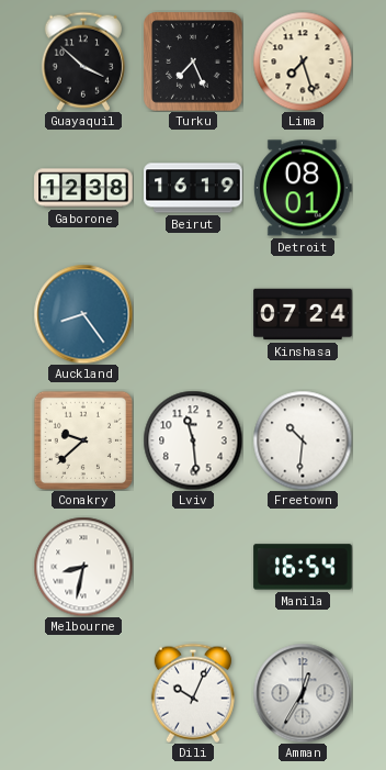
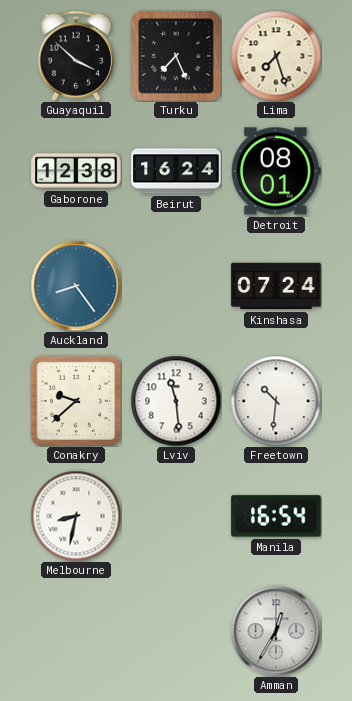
Beirut: 16:19 -> 16:24
Dili: 10:04 -> none
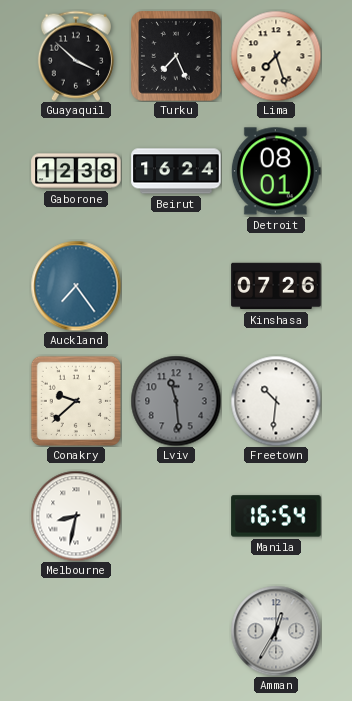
Auckland: 8:24 -> 7:24
Kinshasa: 07:24 -> 07:26
Lviv dial: white -> grey
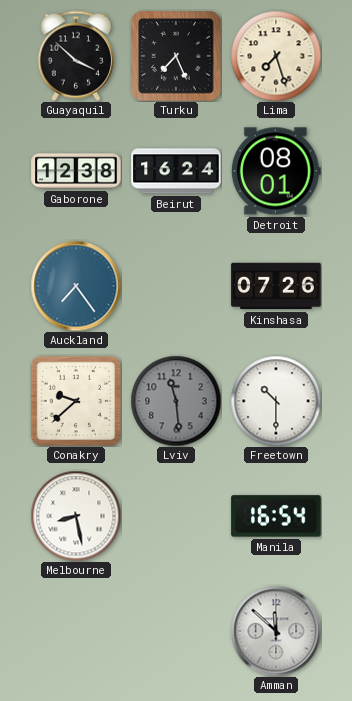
Freetown: 10:31 -> 10:30
Melbourne: 8:32 -> 8:28
Amman: 12:35 -> 11:52
